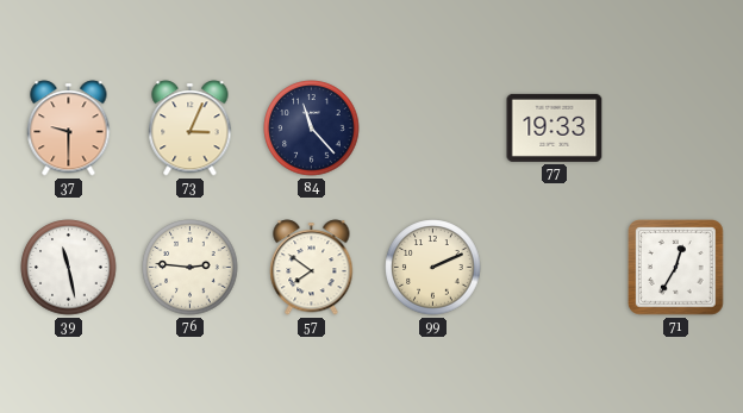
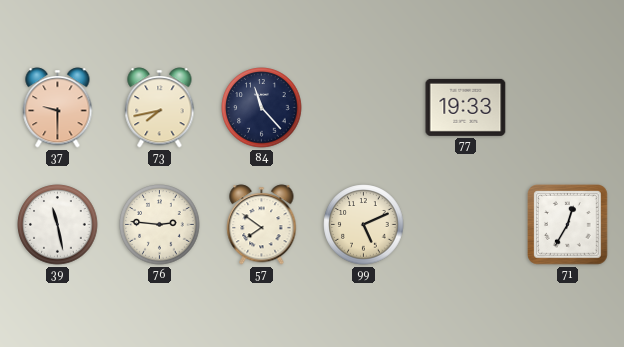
73: 3:04 -> 7:43
99: 2:11 -> 5:11
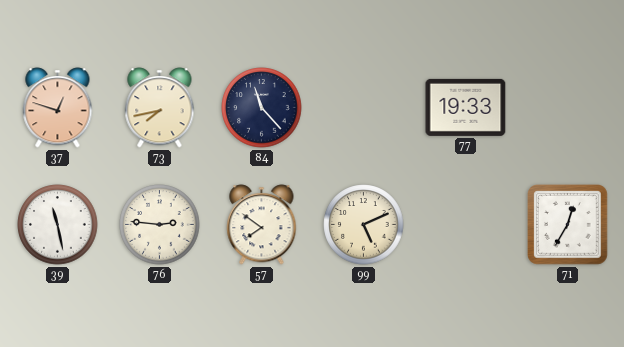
37: 9:30 -> 12:48
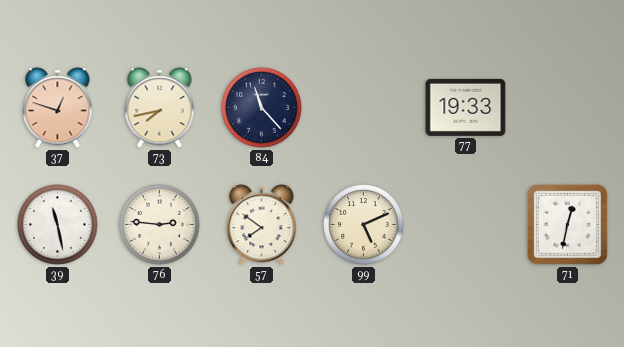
71: 12:35 -> 12:32
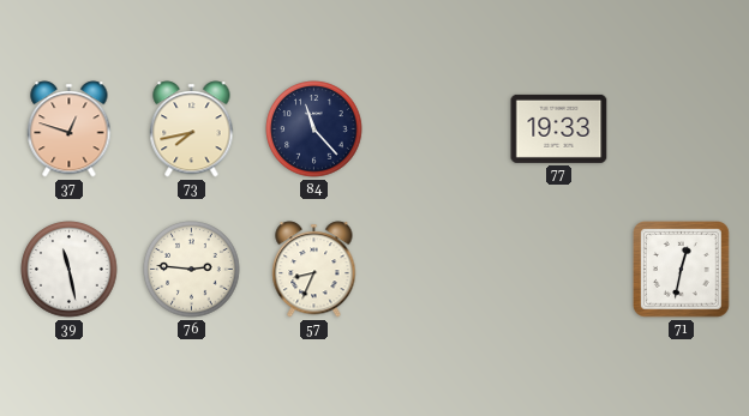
57: 7:51 -> 8:34
99: 5:11 -> none
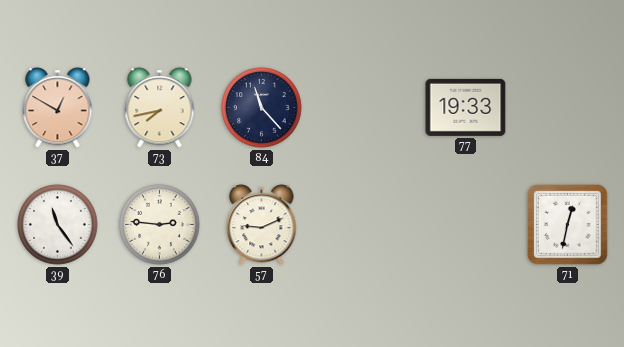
37: 12:48 -> 12:50
39: 11:28 -> 11:24
57: 8:34 -> 9:11
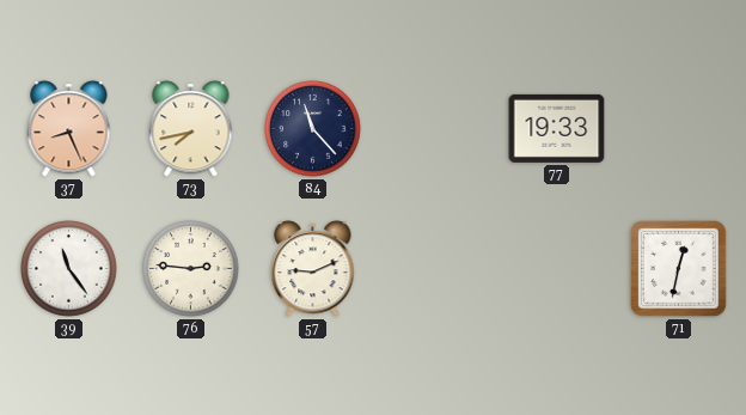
37: 12:50 -> 8:26
